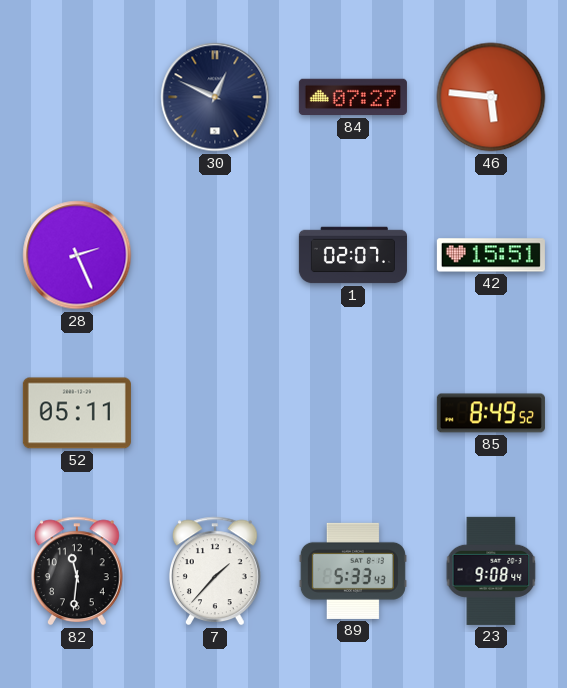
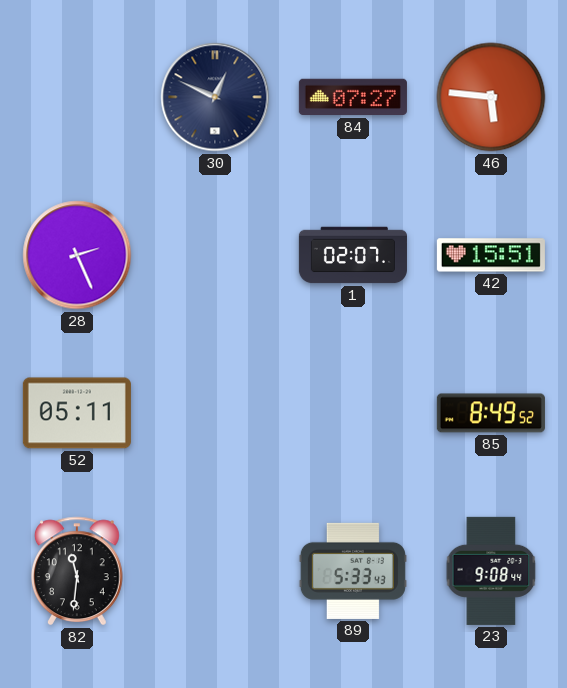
7: 1:37 -> none
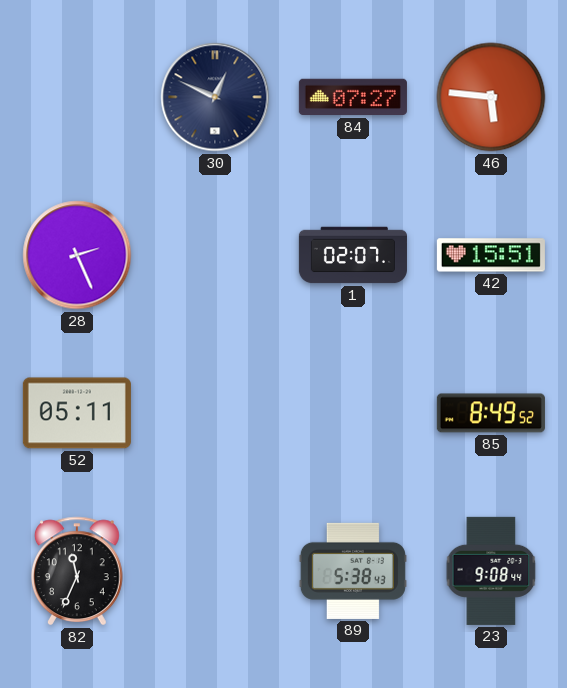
82: 11:31 -> 11:34
89: 5:33 -> 5:38
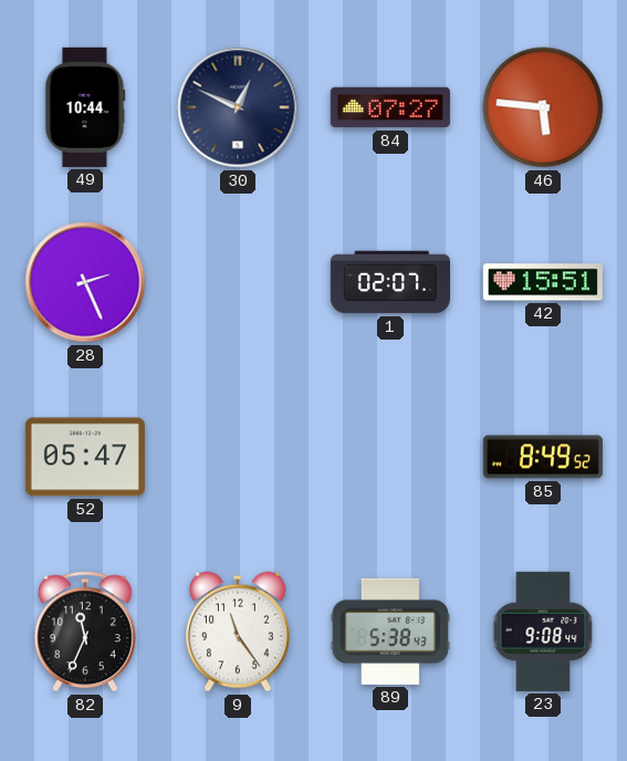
49: none -> 10:44
52: 05:11 -> 05:47
9: none -> 11:24
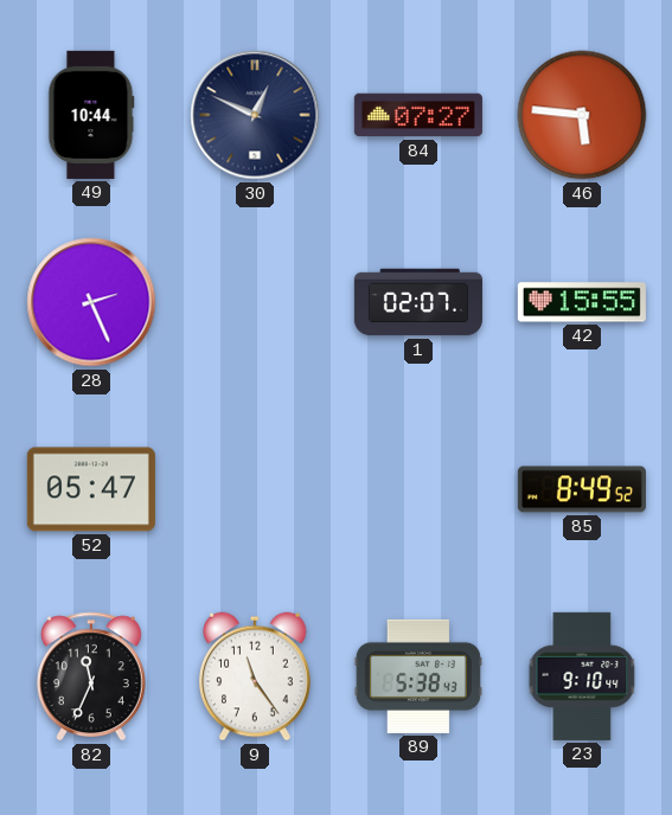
42: 15:51 -> 15:55
23: 9:08 -> 9:10
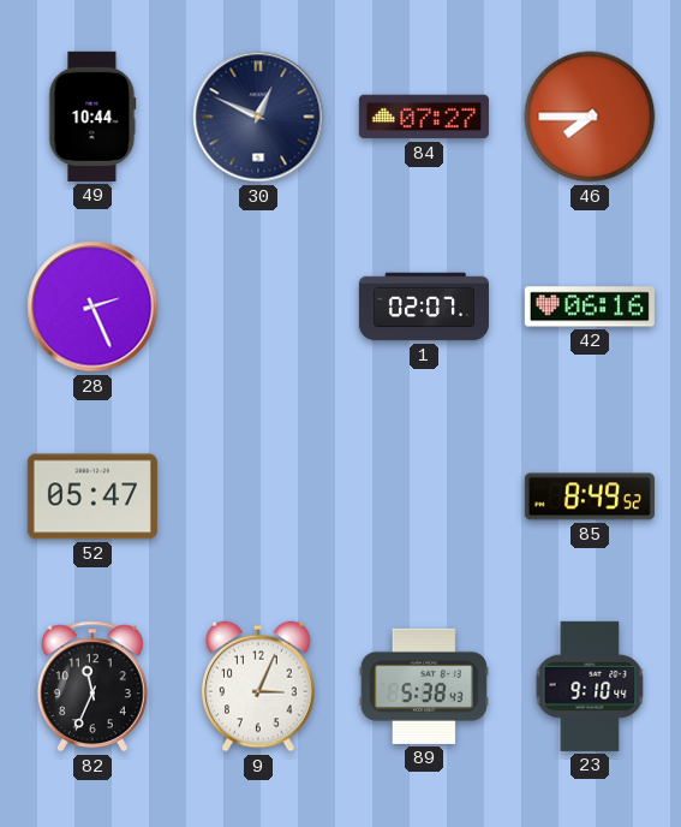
46: 5:46 -> 7:45
42: 15:55 -> 06:16
9: 11:24 -> 3:04
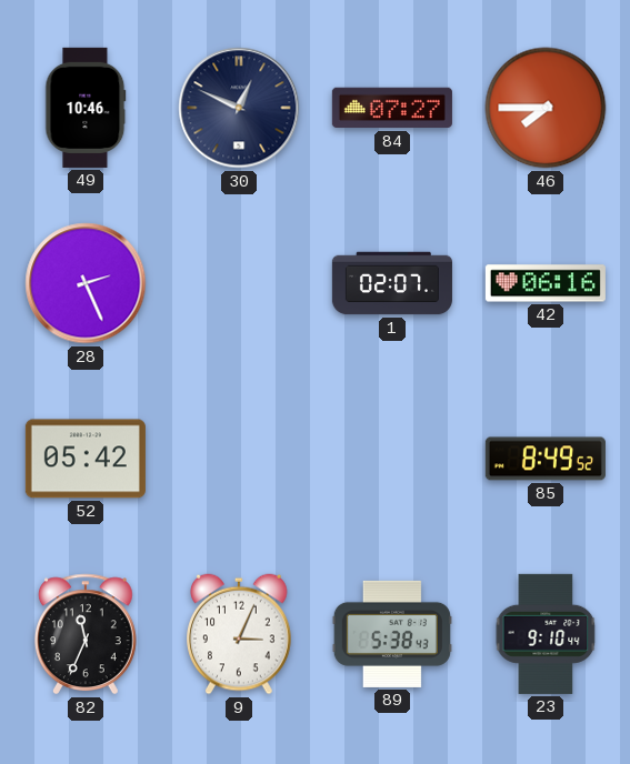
49: 10:44 -> 10:46
52: 05:47 -> 05:42
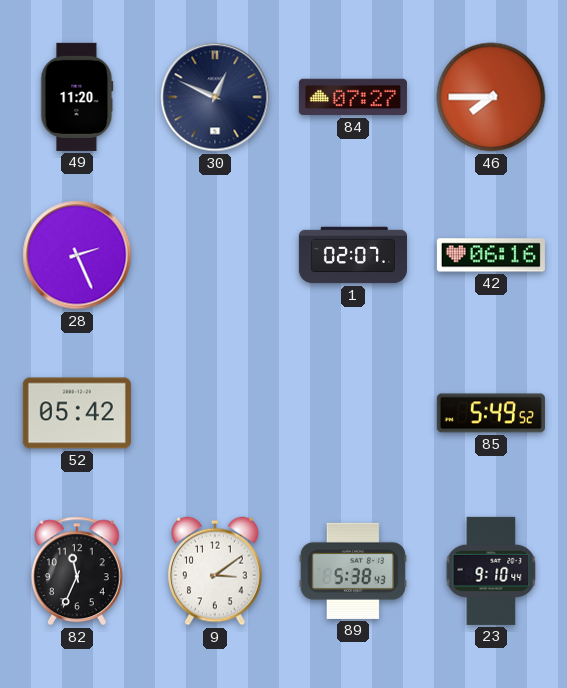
49: 10:46 -> 11:20
85: 8:49 -> 5:49
9: 3:04 -> 3:09
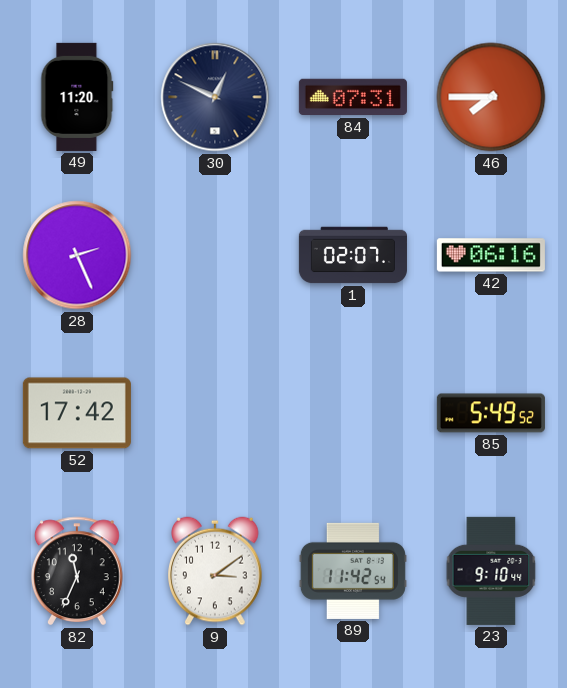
84: 07:27 -> 07:31
52: 05:42 -> 17:42
89: 5:38 -> 11:42
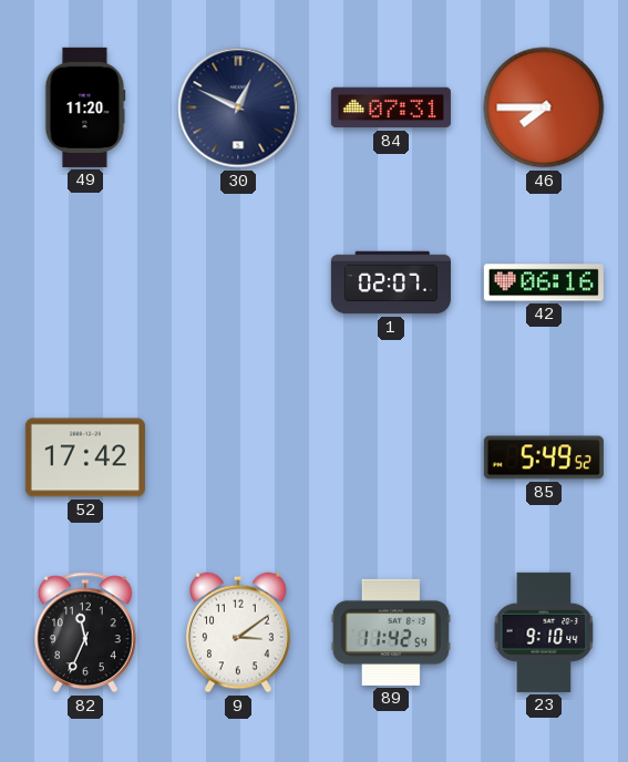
28: 2:26 -> none
